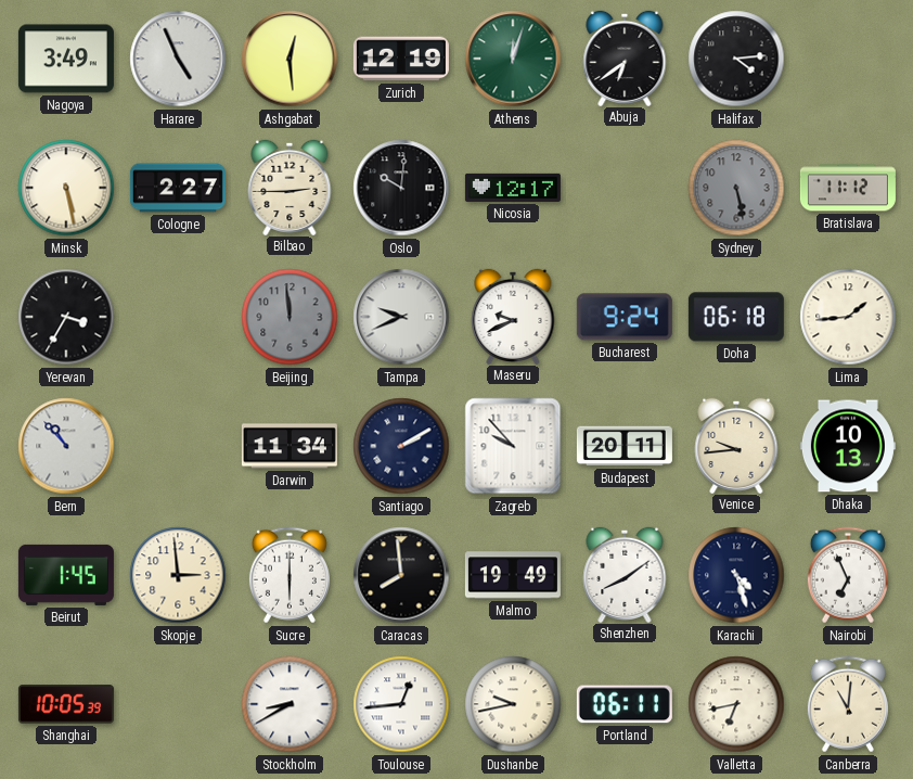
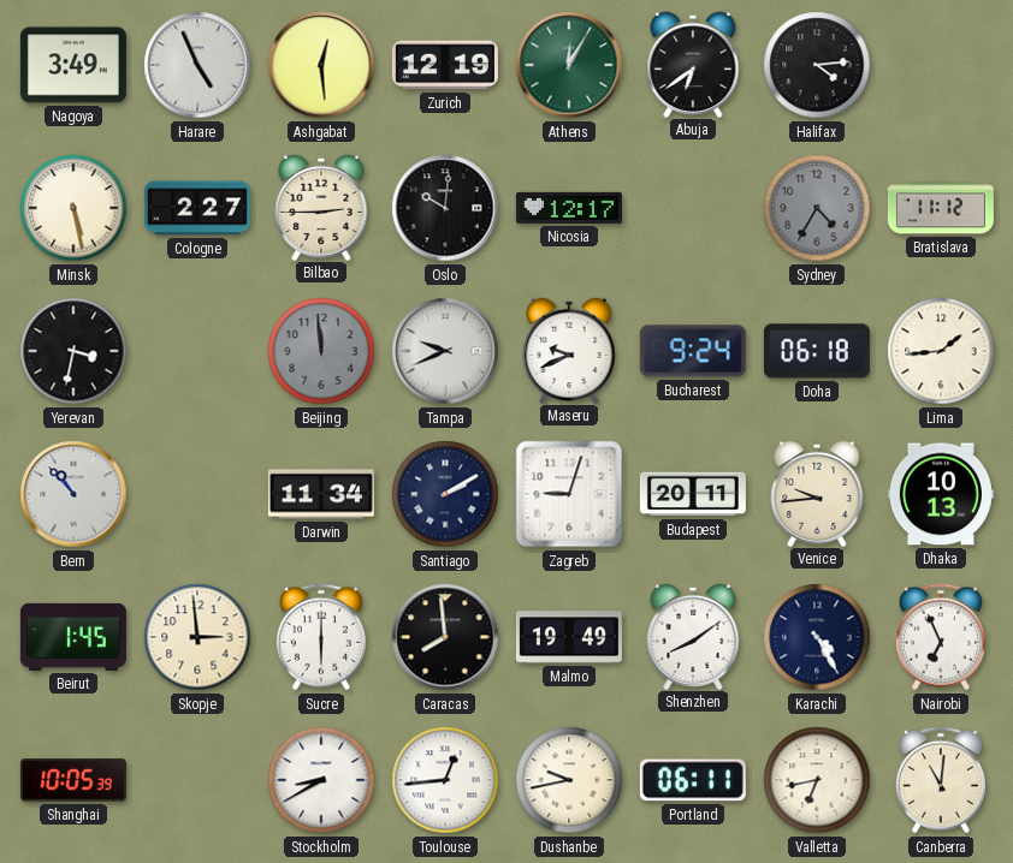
Athens: 12:03 -> 12:05
Sydney: 5:28 -> 4:35
Yerevan: 3:35 -> 3:32
Zagreb: 9:53 -> 9:03
Karachi: 4:27 -> 4:25
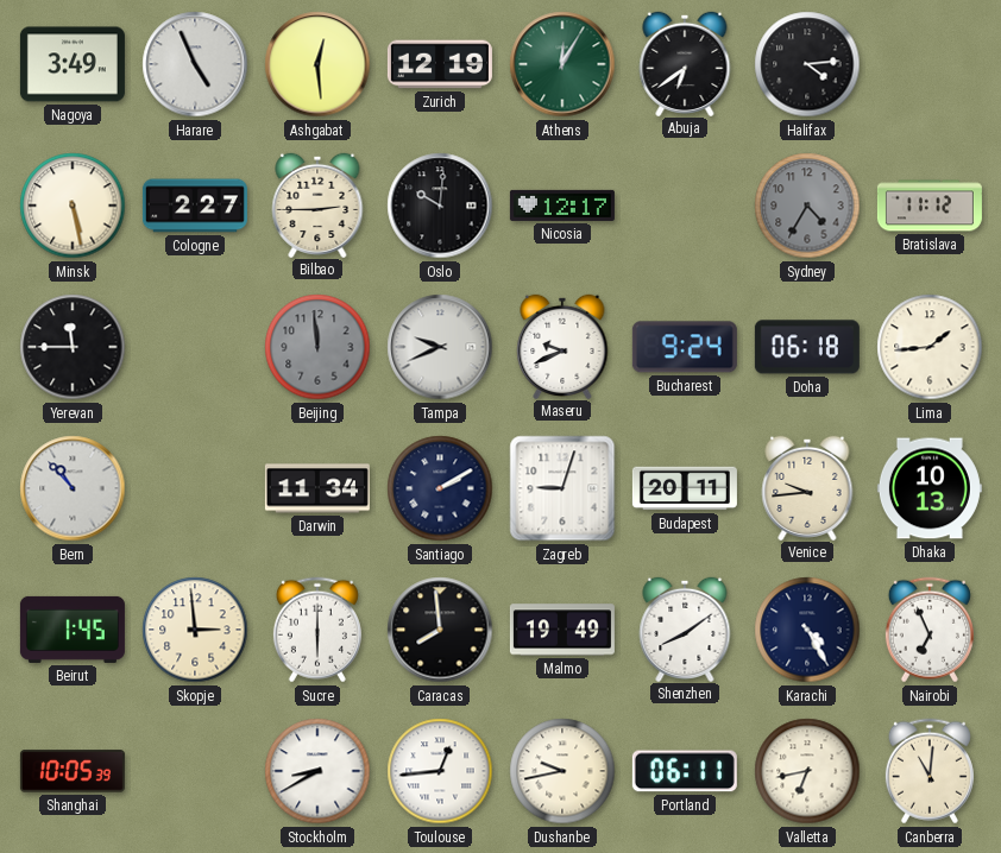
Yerevan: 3:32 -> 11:45
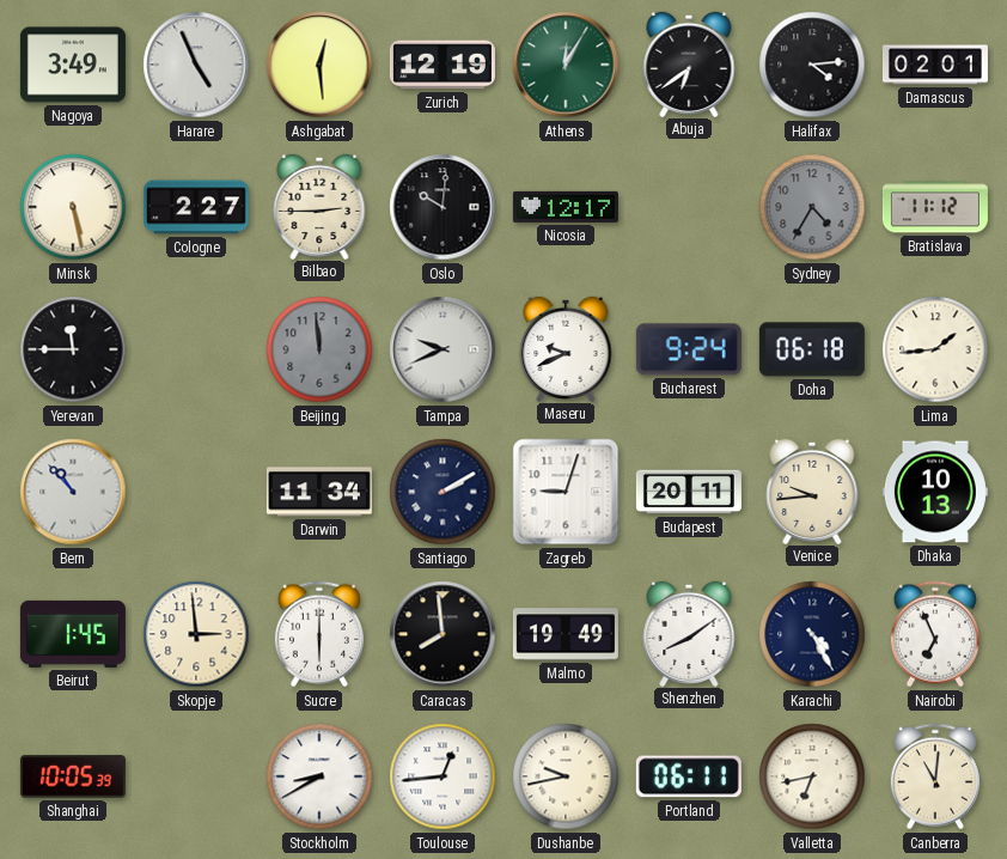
Damascus: none -> 02:01
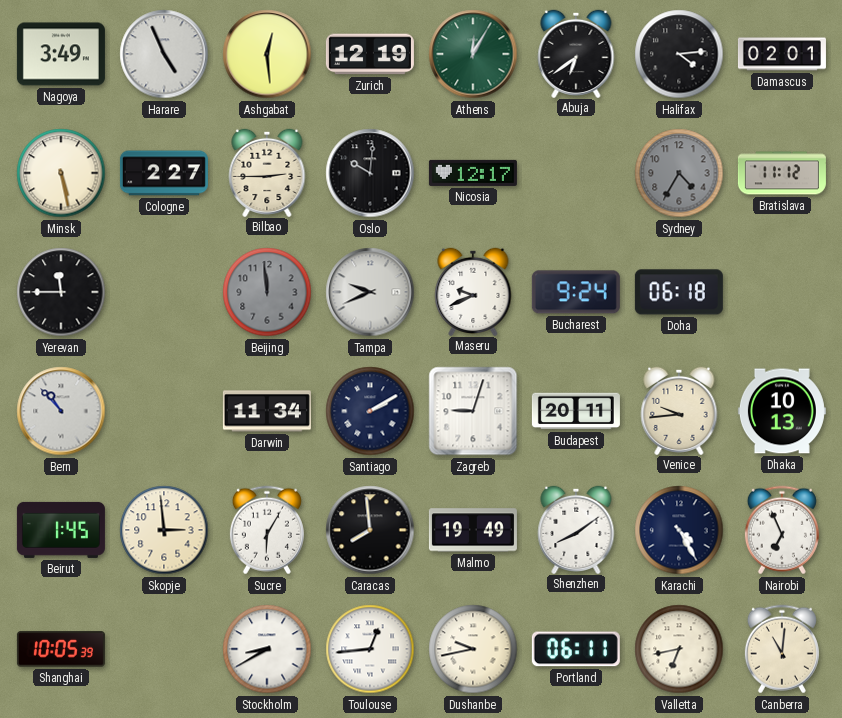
Lima: 1:44 -> none
Sucre: 6:00 -> 6:05
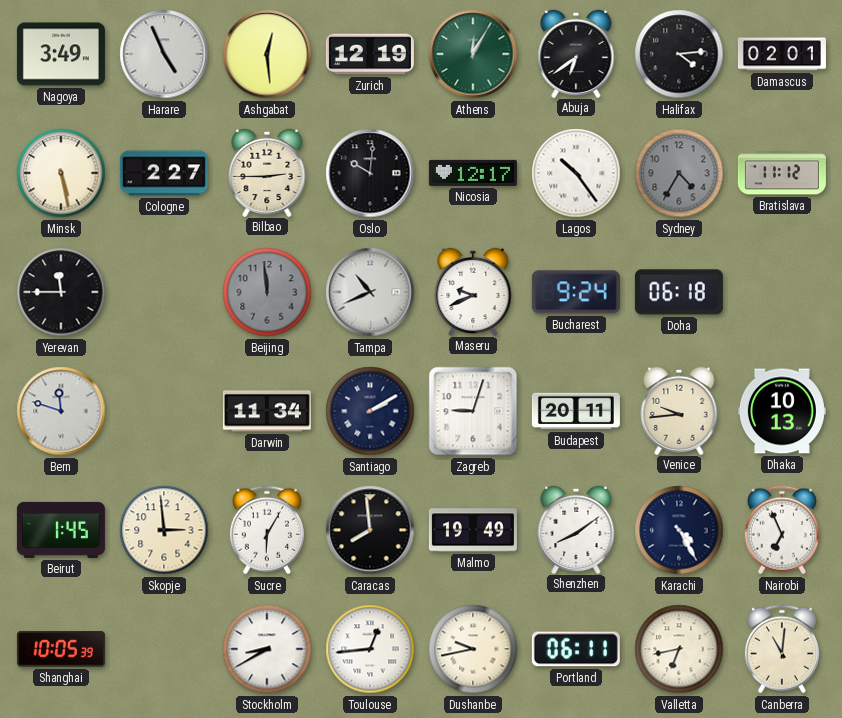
Lagos: none -> 10:24
Tampa: 9:41 -> 10:41
Bern: 10:53 -> 11:48
